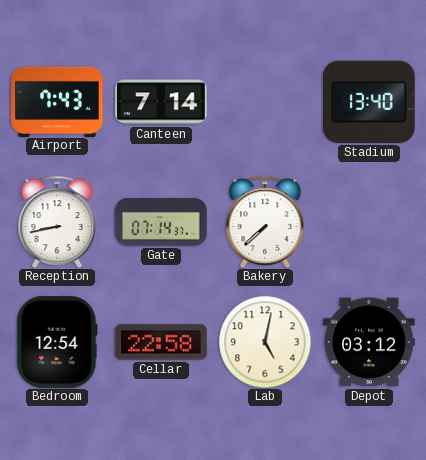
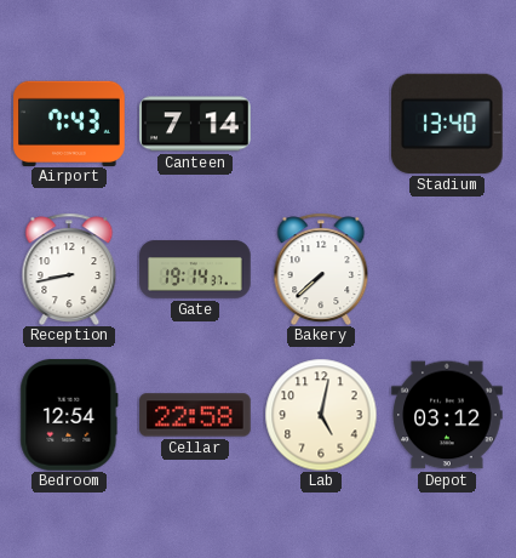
Gate: 07:14 -> 19:14
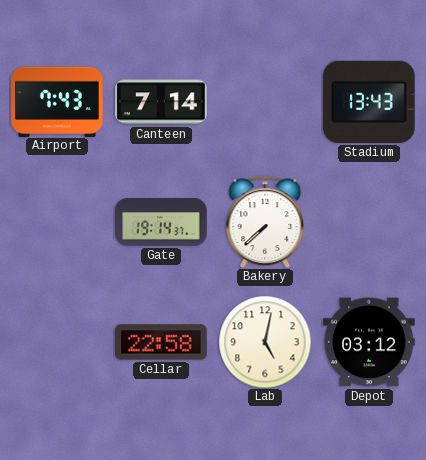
Stadium: 13:40 -> 13:43
Reception: 8:43 -> none
Bedroom: 12:54 -> none
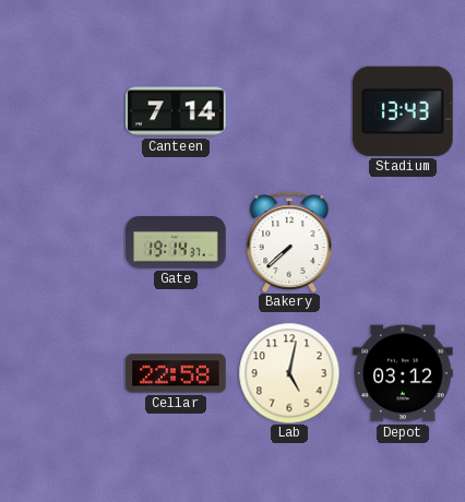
Airport: 7:43 -> none
